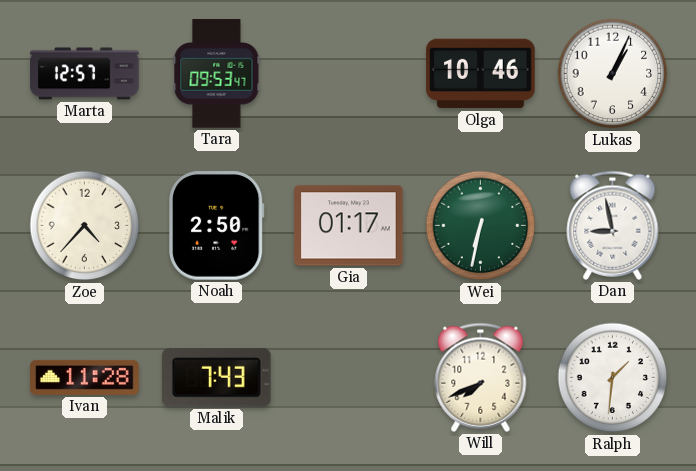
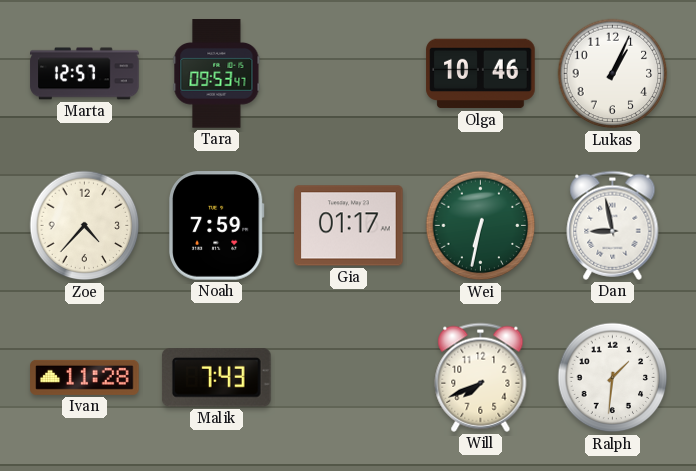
Noah: 2:50 -> 7:59
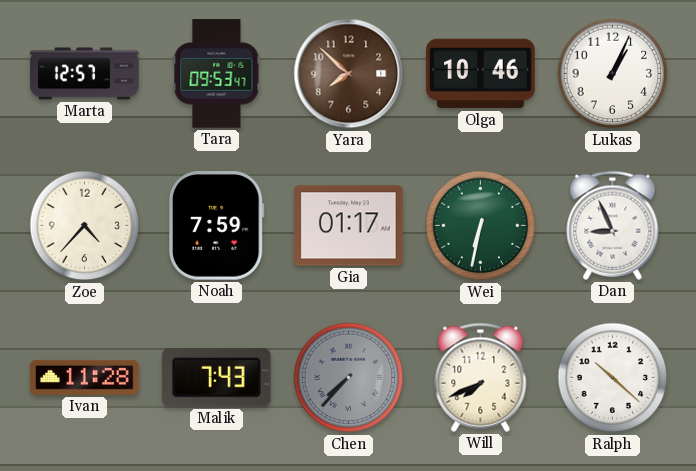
Yara: none -> 7:52
Dan: 8:58 -> 8:56
Chen: none -> 7:37
Ralph: 1:31 -> 10:22
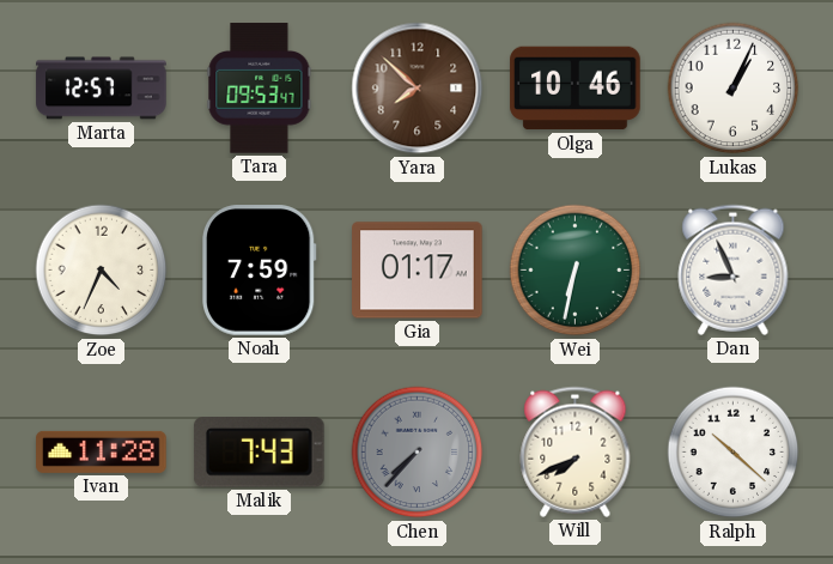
Zoe: 4:37 -> 4:34
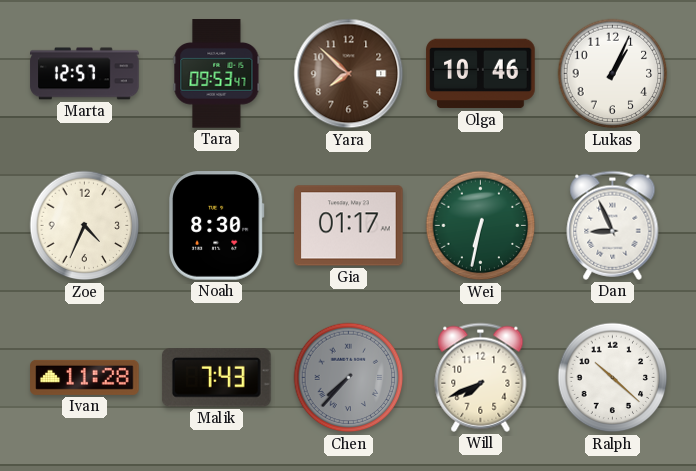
Noah: 7:59 -> 8:30
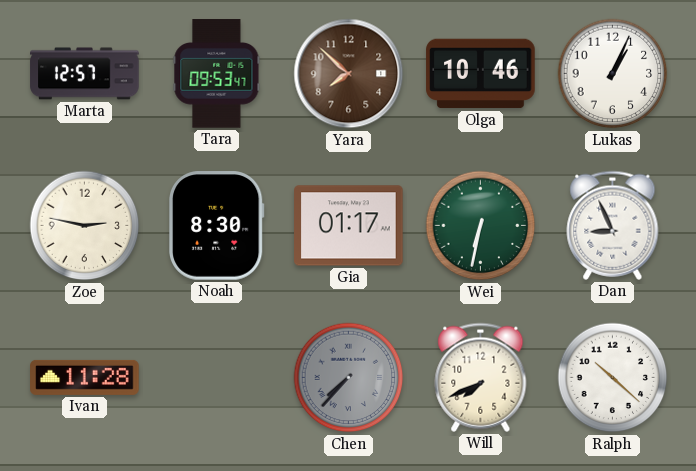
Zoe: 4:34 -> 2:47
Malik: 7:43 -> none
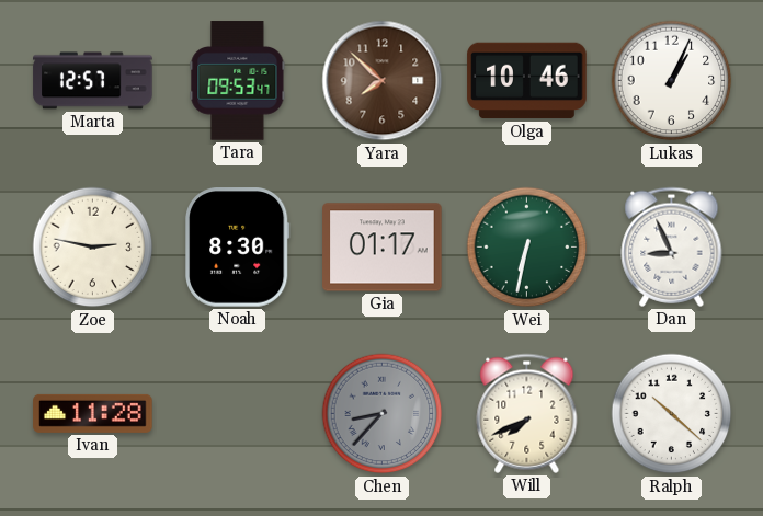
Chen: 7:37 -> 8:37
